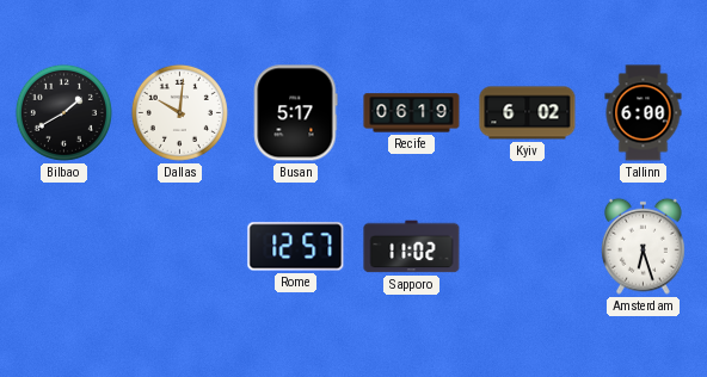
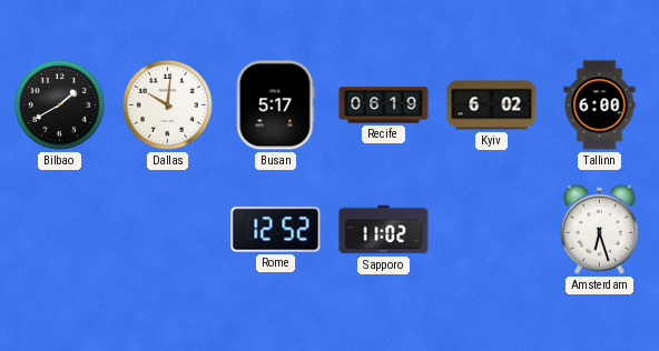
Rome: 12:57 -> 12:52
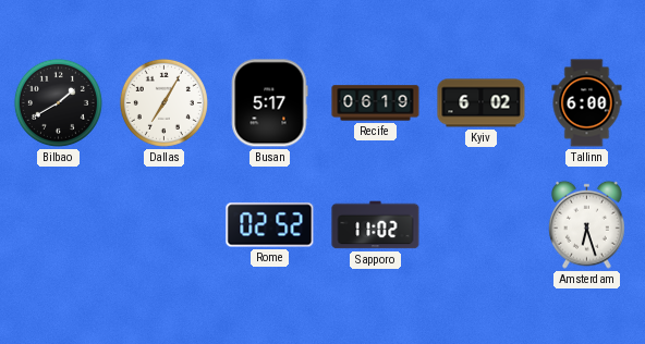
Dallas: 10:01 -> 7:05
Rome: 12:52 -> 02:52
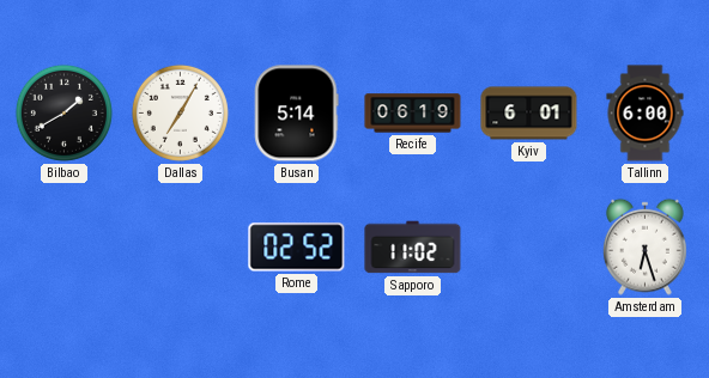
Busan: 5:17 -> 5:14
Kyiv: 6:02 -> 6:01
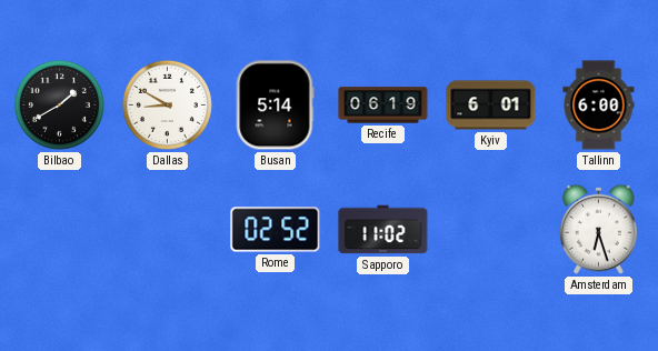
Dallas: 7:05 -> 8:50
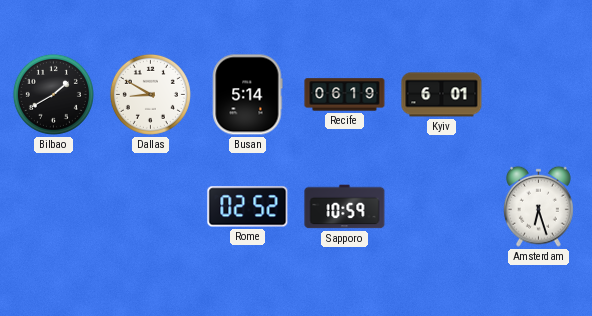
Tallinn: 6:00 -> none
Sapporo: 11:02 -> 10:59
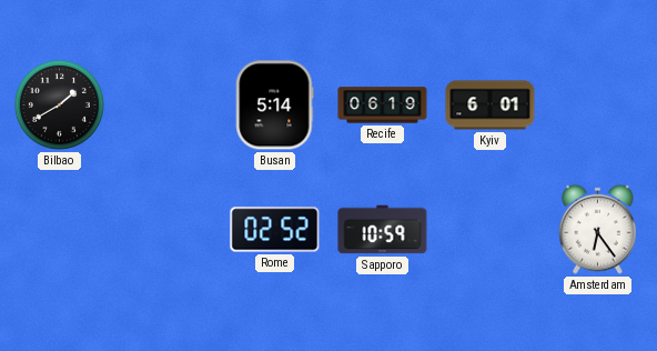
Dallas: 8:50 -> none
Amsterdam: 6:27 -> 6:24
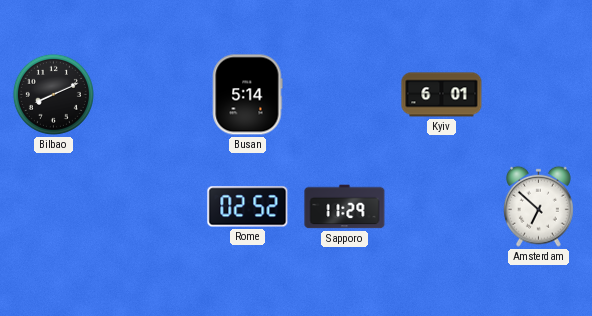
Bilbao: 1:40 -> 8:11
Recife: 06:19 -> none
Sapporo: 10:59 -> 11:29
Amsterdam: 6:24 -> 6:52
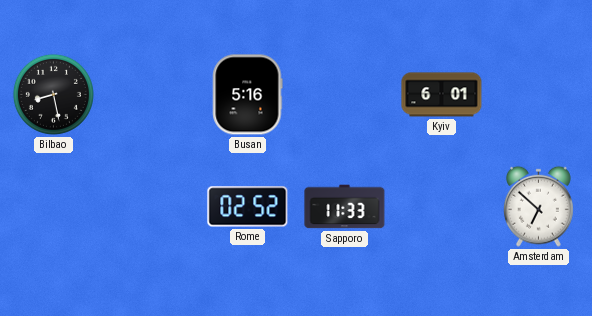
Bilbao: 8:11 -> 8:28
Busan: 5:14 -> 5:16
Sapporo: 11:29 -> 11:33
